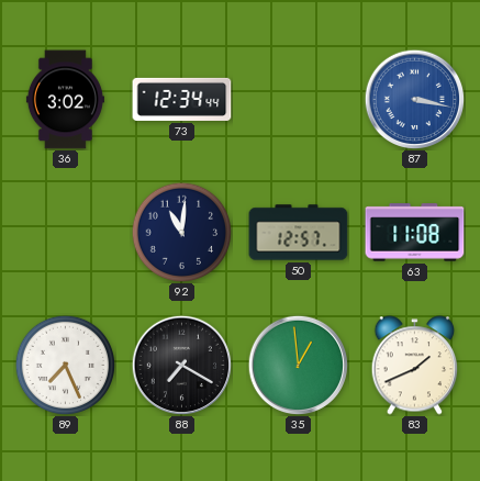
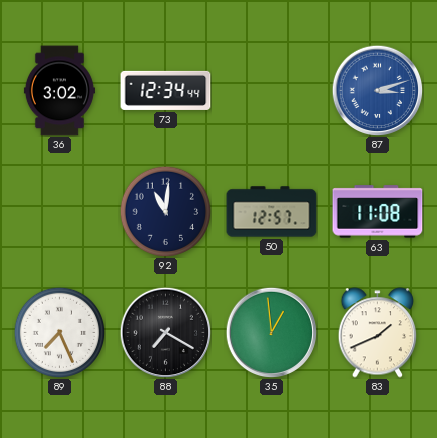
87: 3:17 -> 3:12
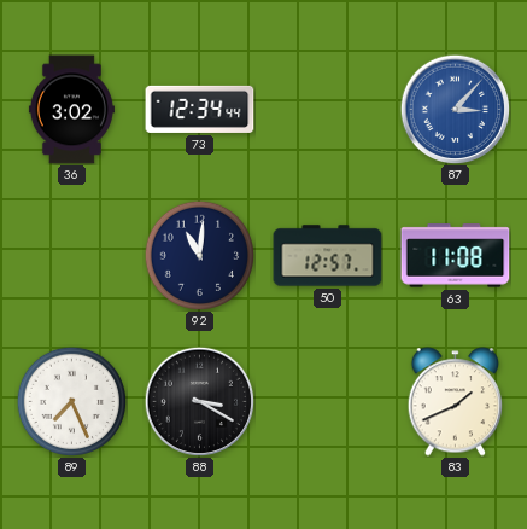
87: 3:12 -> 3:07
88: 7:20 -> 3:20
35: 12:59 -> none
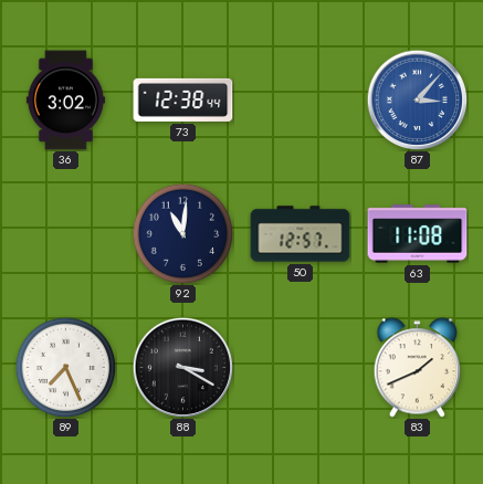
73: 12:34 -> 12:38
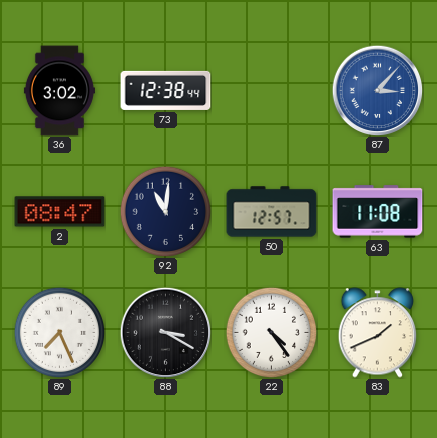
2: none -> 08:47
22: none -> 4:24
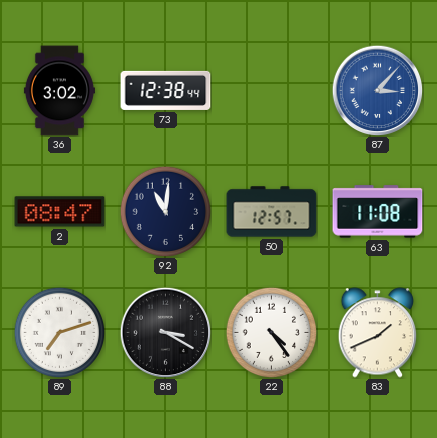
89: 7:26 -> 7:12
